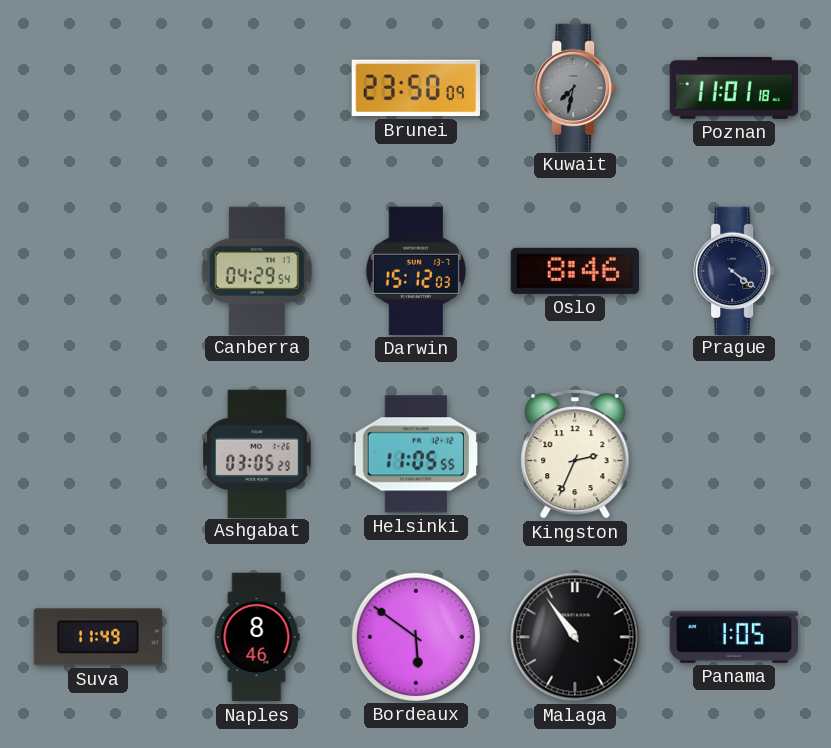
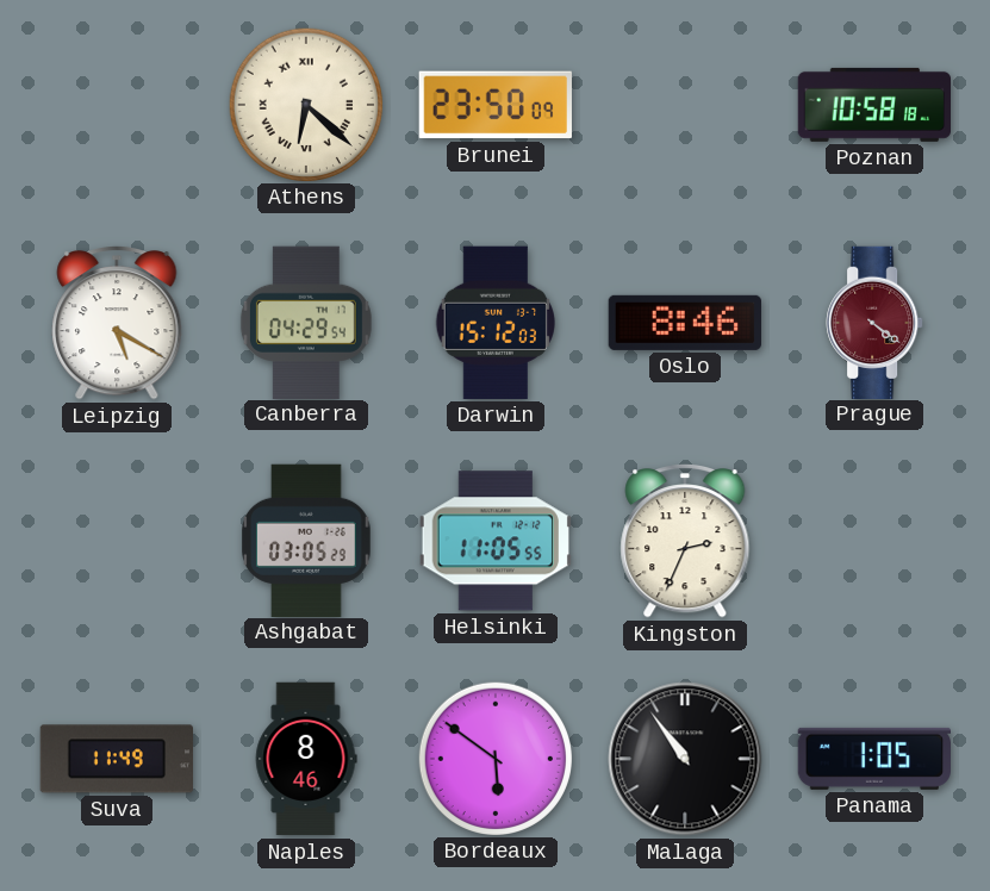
Athens: none -> 6:22
Kuwait: 7:32 -> none
Poznan: 11:01 -> 10:58
Leipzig: none -> 5:20
Prague dial: navy -> burgundy
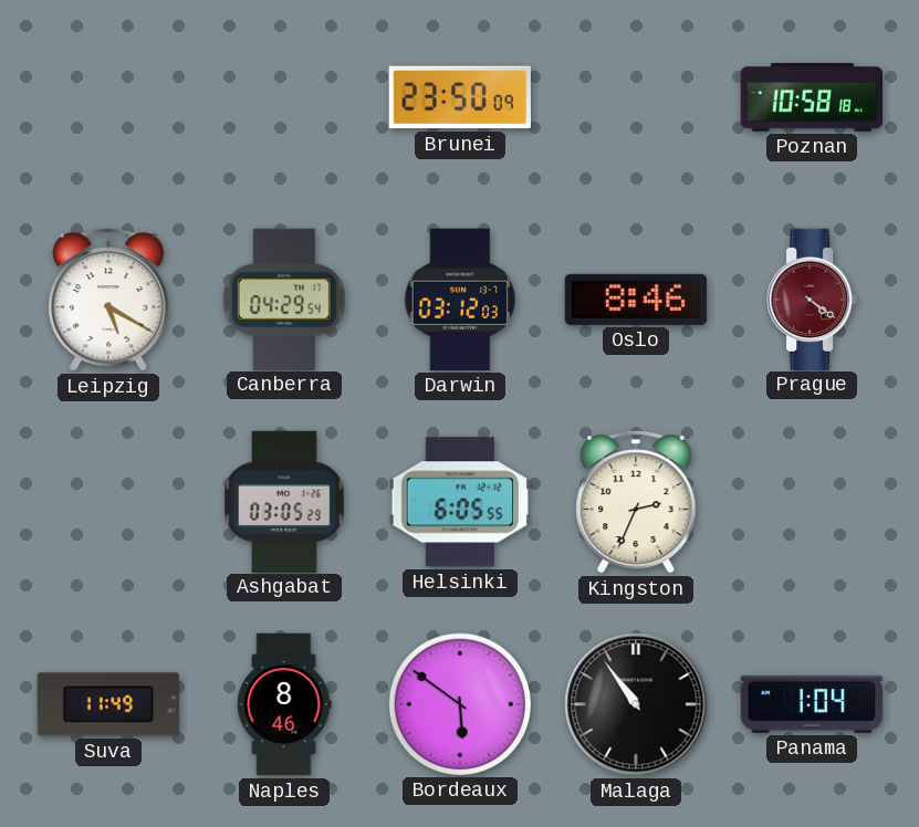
Athens: 6:22 -> none
Darwin: 15:12 -> 03:12
Helsinki: 11:05 -> 6:05
Panama: 1:05 -> 1:04
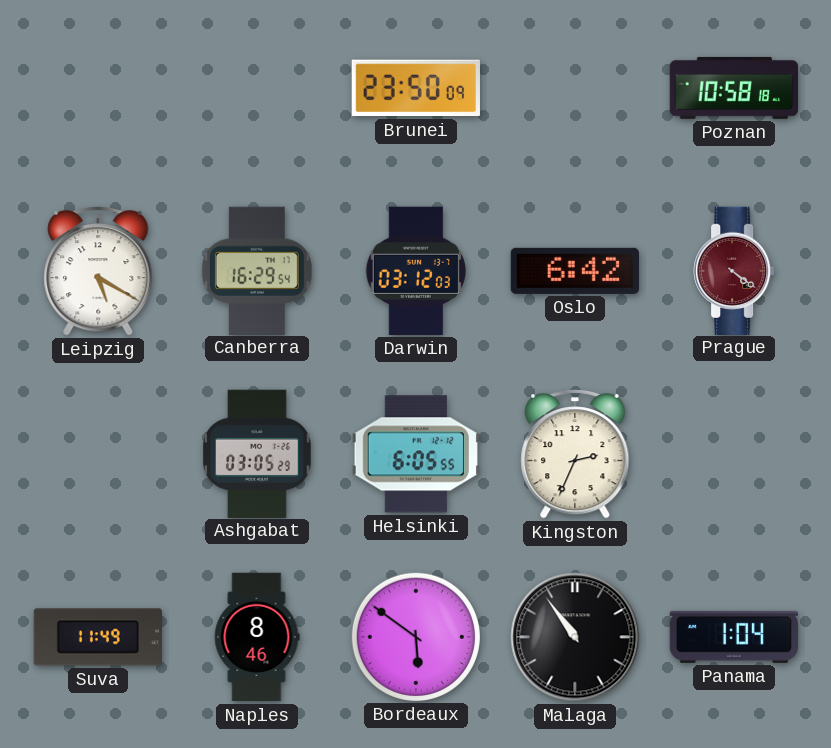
Canberra: 04:29 -> 16:29
Oslo: 8:46 -> 6:42
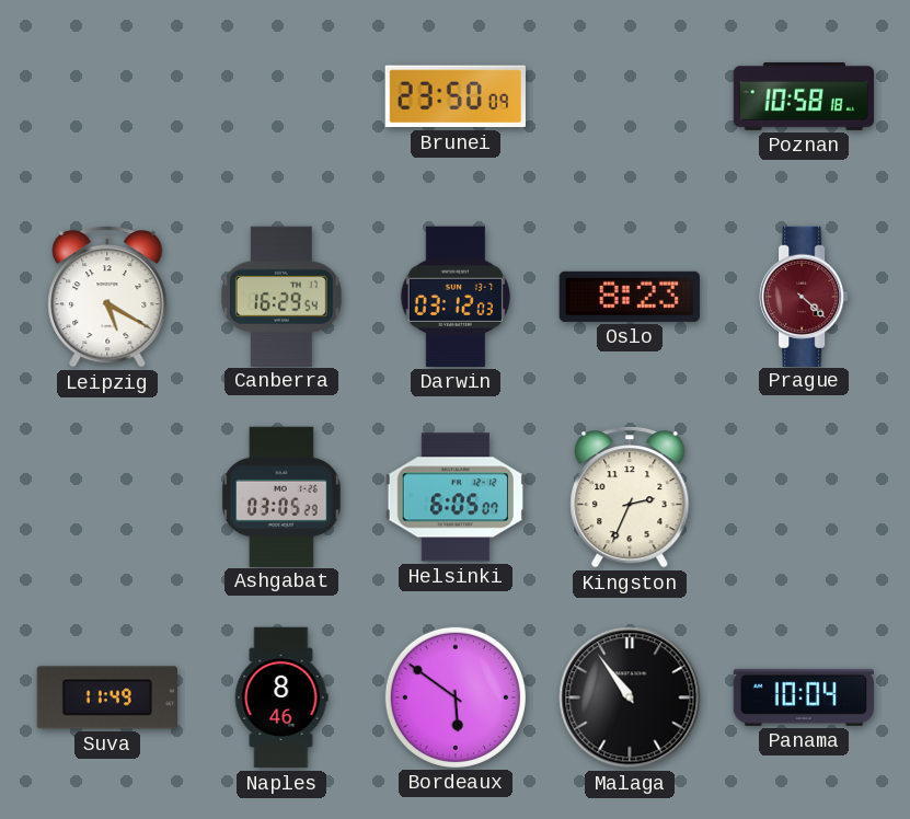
Oslo: 6:42 -> 8:23
Prague: 4:21 -> 4:22
Helsinki: 6:05:55 -> 6:05:07
Panama: 1:04 -> 10:04
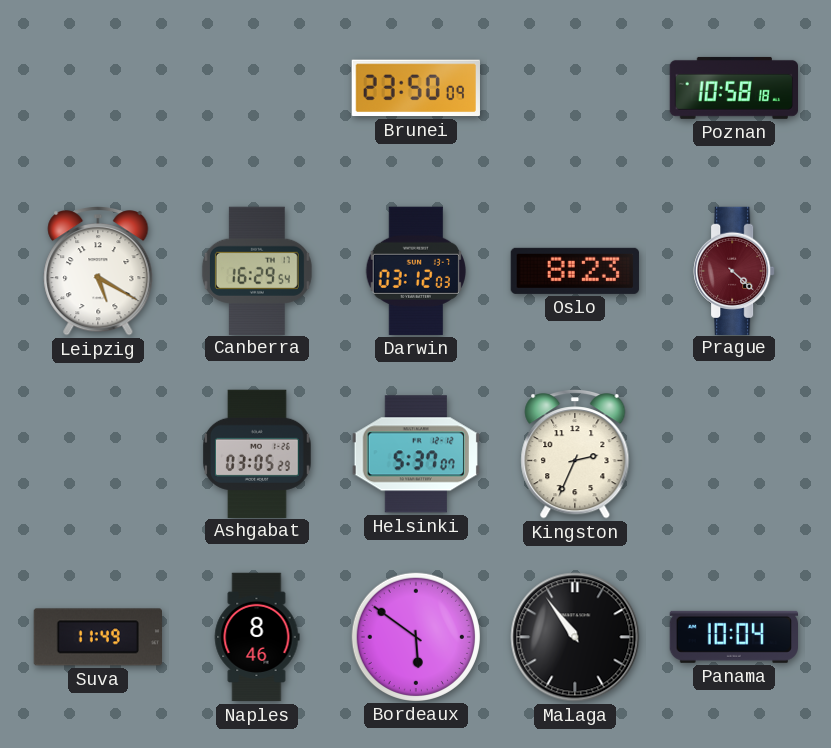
Helsinki: 6:05 -> 5:37
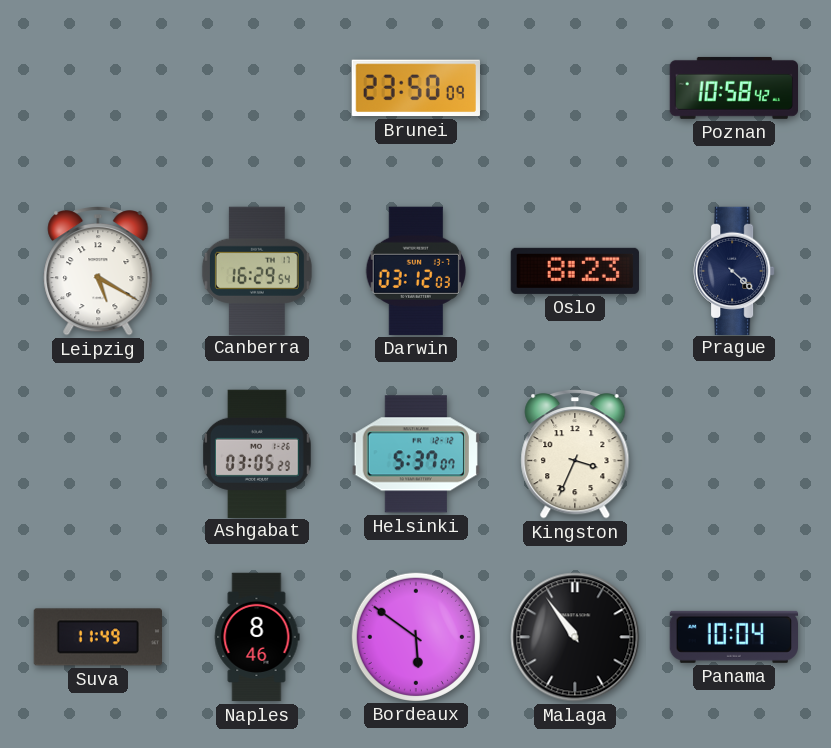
Poznan: 10:58:18 -> 10:58:42
Prague dial: burgundy -> navy
Kingston: 2:34 -> 3:34
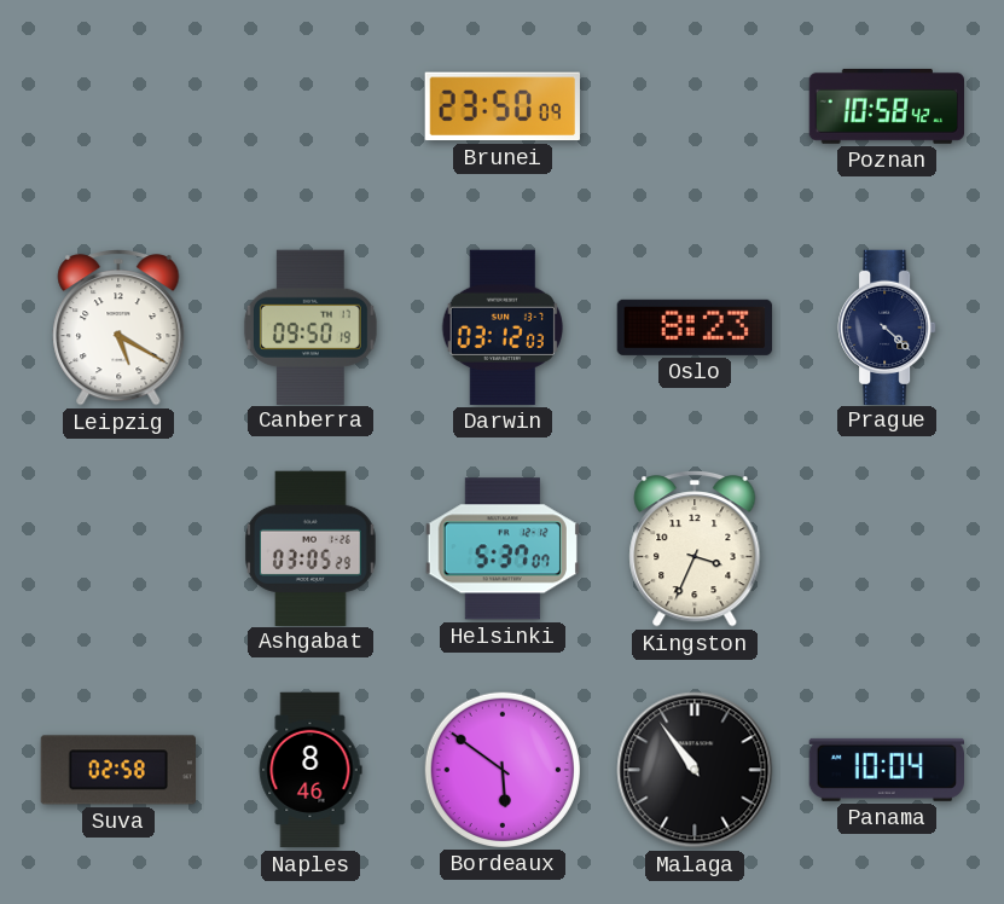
Canberra: 16:29 -> 09:50
Suva: 11:49 -> 02:58
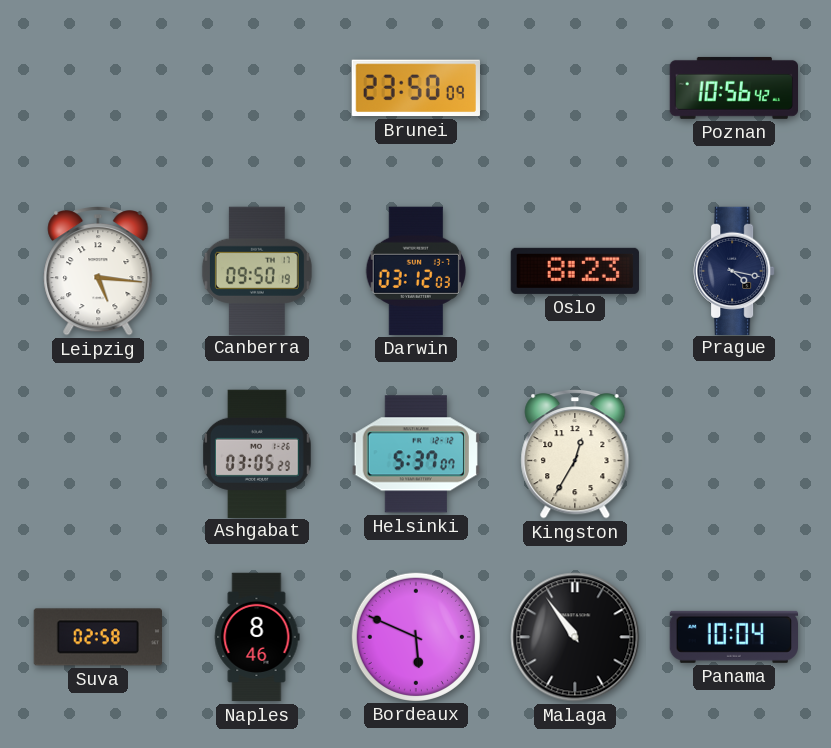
Poznan: 10:58 -> 10:56
Leipzig: 5:20 -> 5:16
Prague: 4:22 -> 4:17
Kingston: 3:34 -> 12:35
Bordeaux: 5:51 -> 5:49
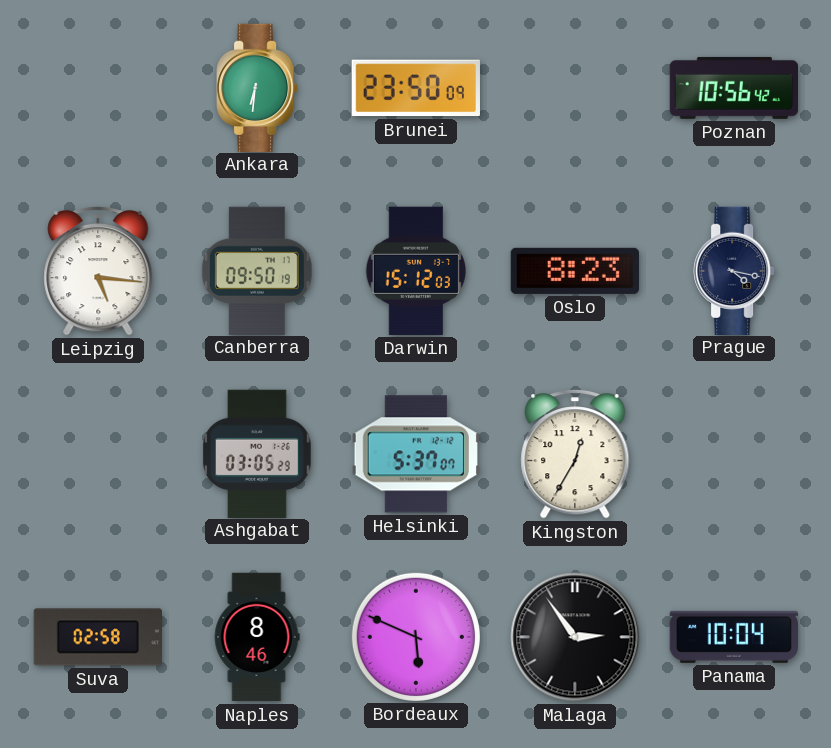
Ankara: none -> 6:31
Darwin: 03:12 -> 15:12
Malaga: 10:54 -> 2:54
